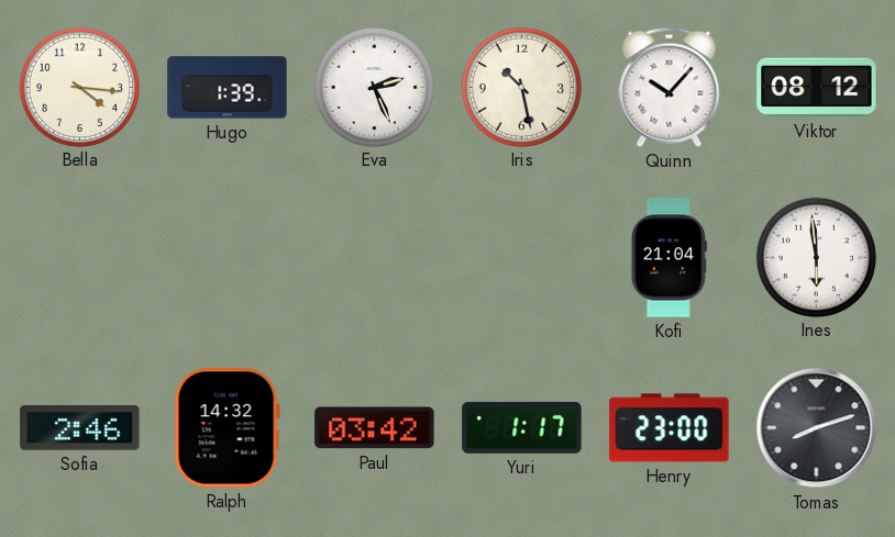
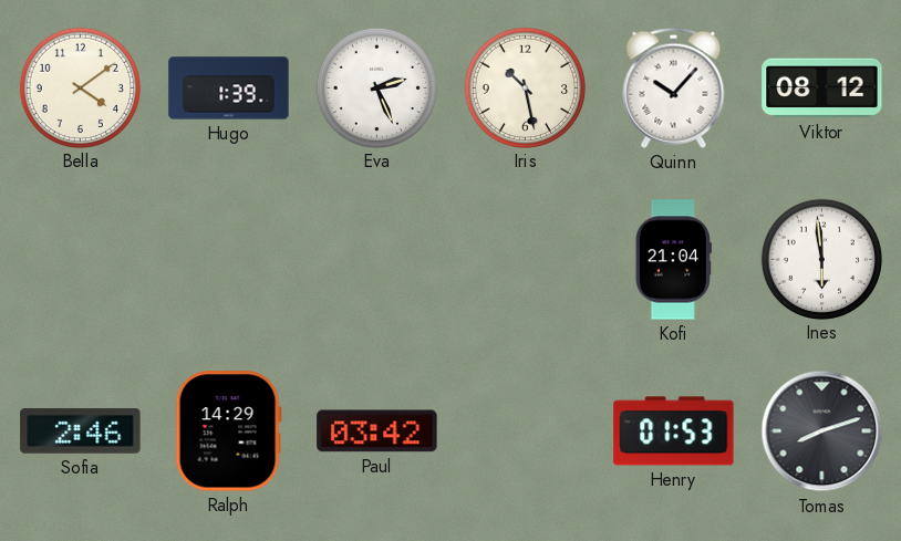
Bella: 4:16 -> 4:09
Ralph: 14:32 -> 14:29
Yuri: 1:17 -> none
Henry: 23:00 -> 01:53
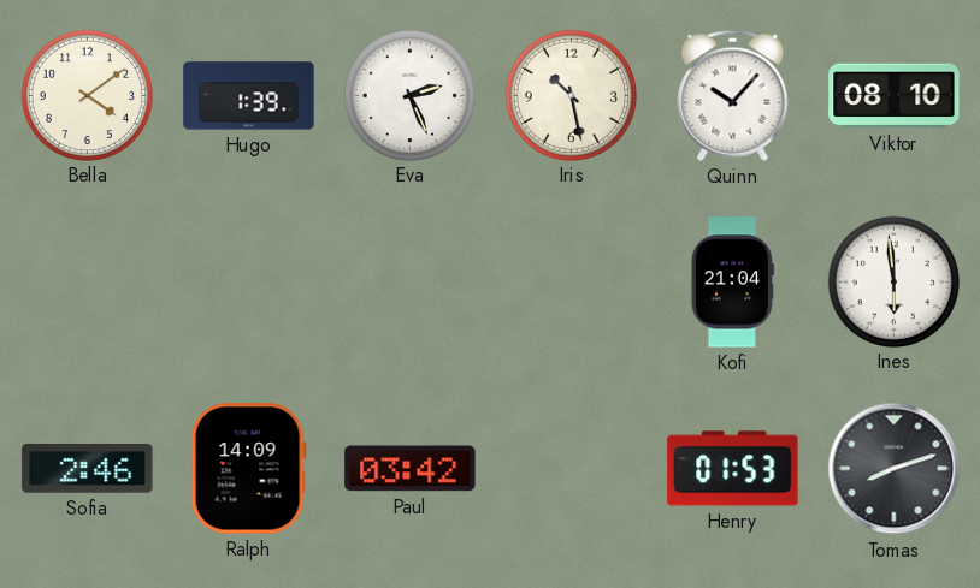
Viktor: 08:12 -> 08:10
Ralph: 14:29 -> 14:09
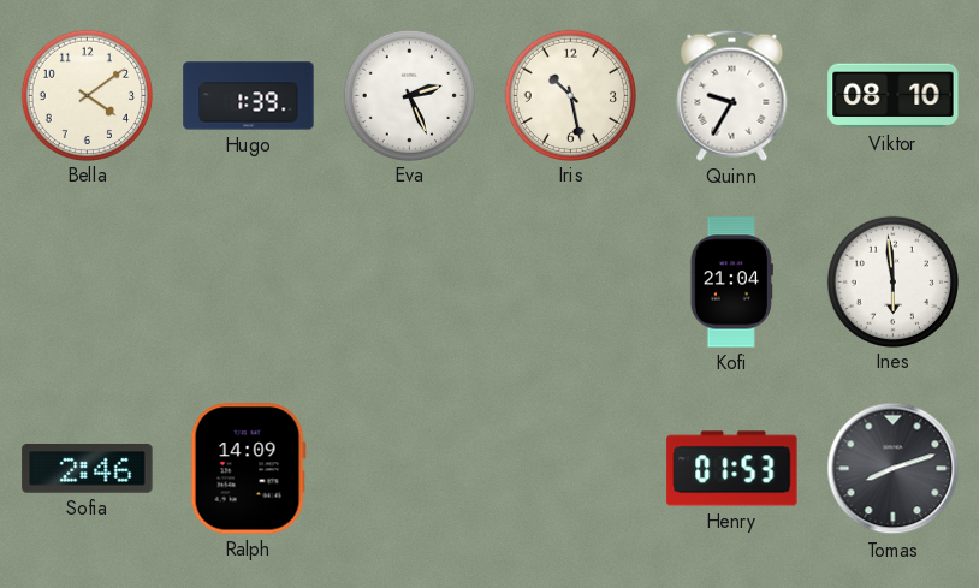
Quinn: 10:07 -> 9:35
Paul: 03:42 -> none
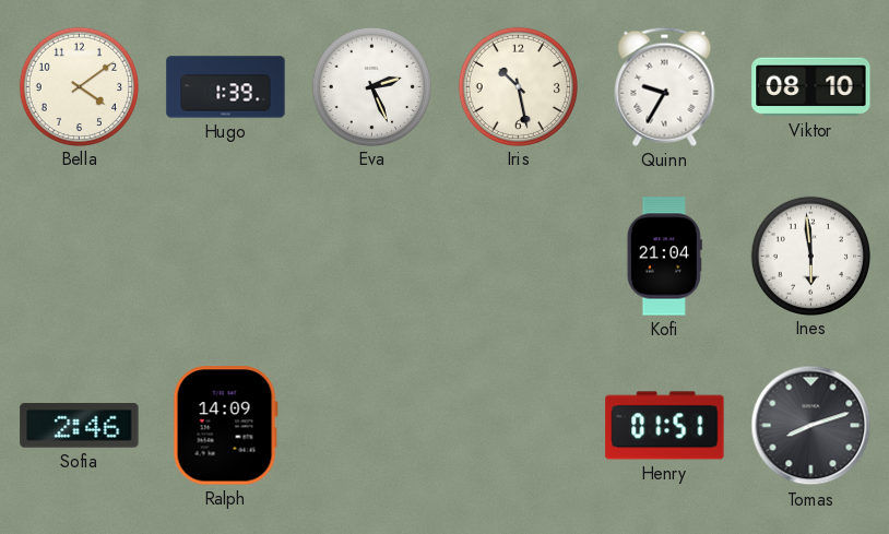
Henry: 01:53 -> 01:51
